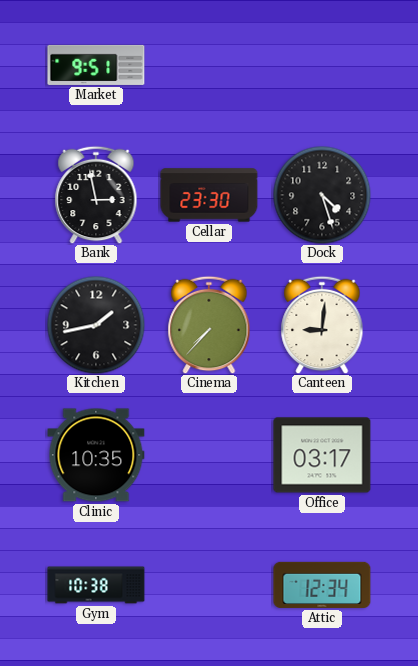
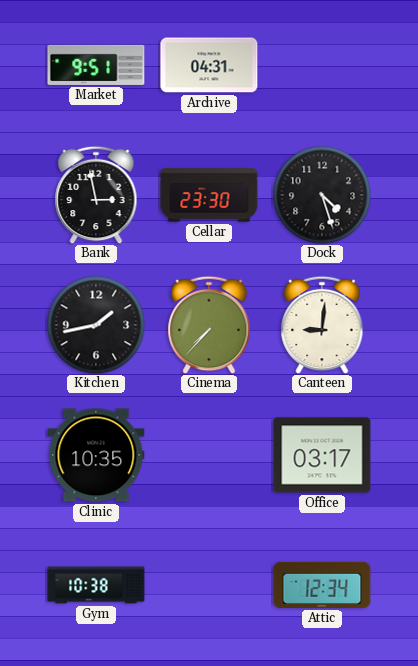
Archive: none -> 04:31
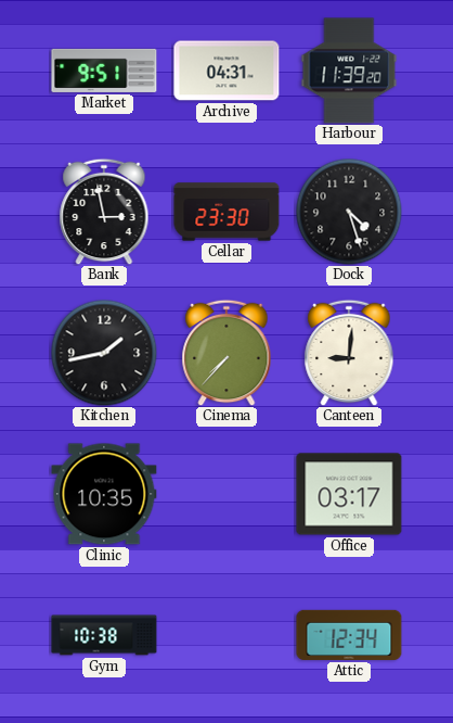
Harbour: none -> 11:39
